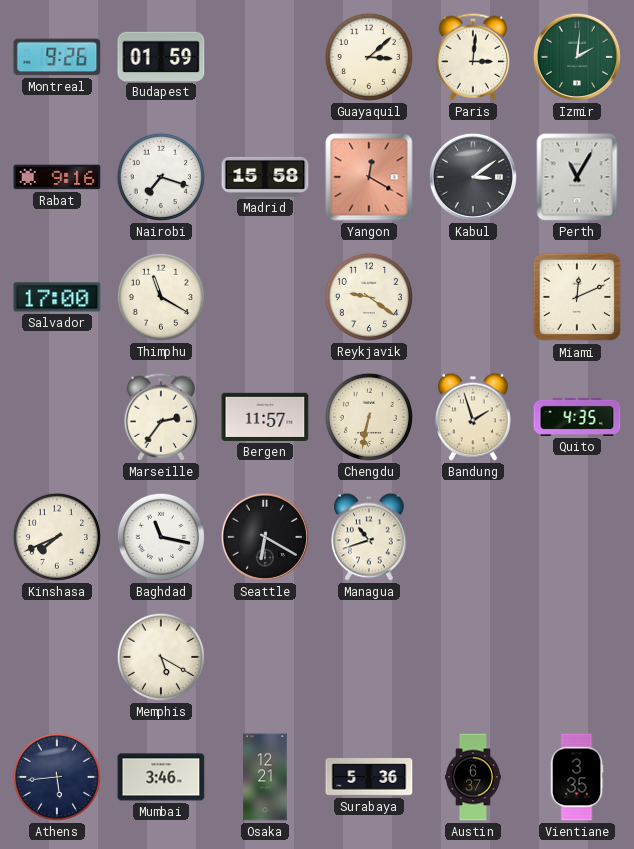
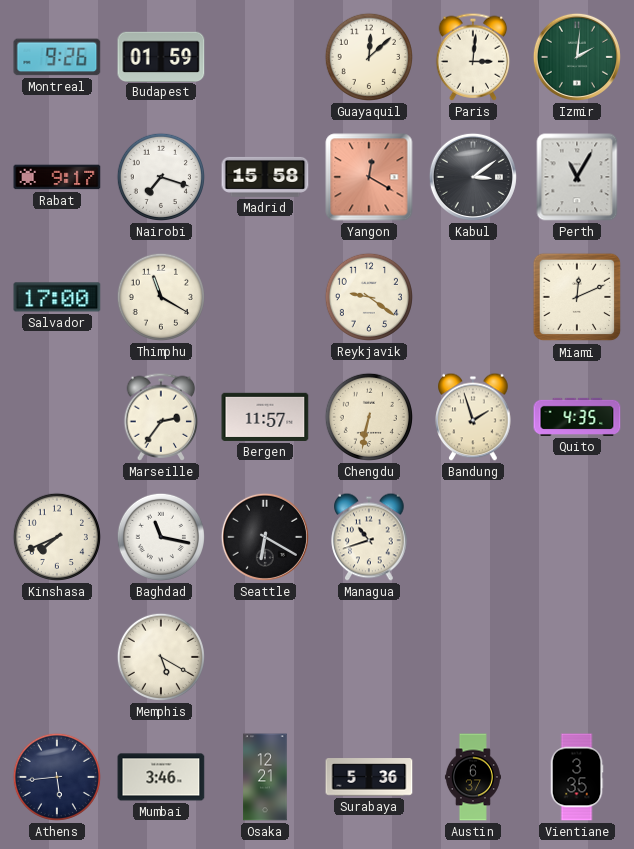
Guayaquil: 3:08 -> 12:08
Rabat: 9:16 -> 9:17
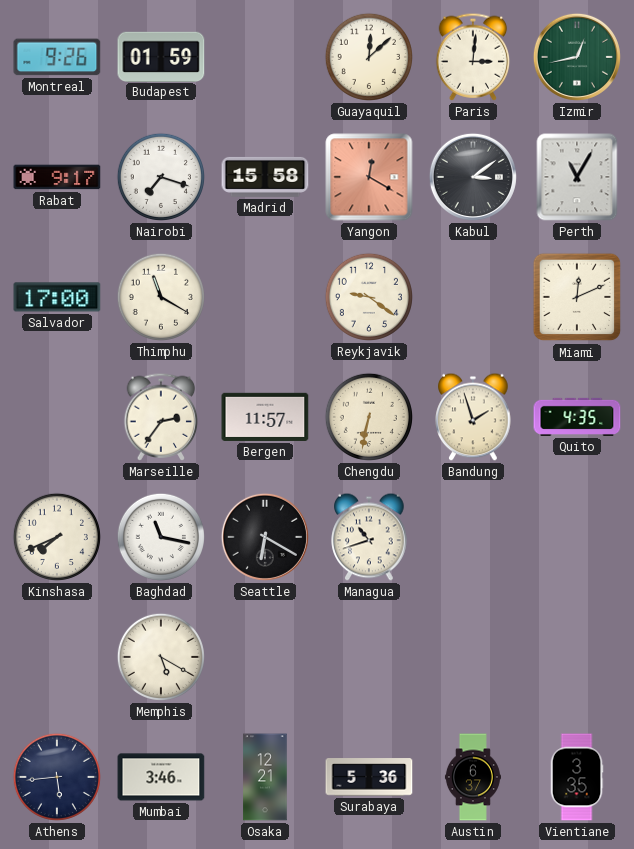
Izmir: 2:01 -> 12:43
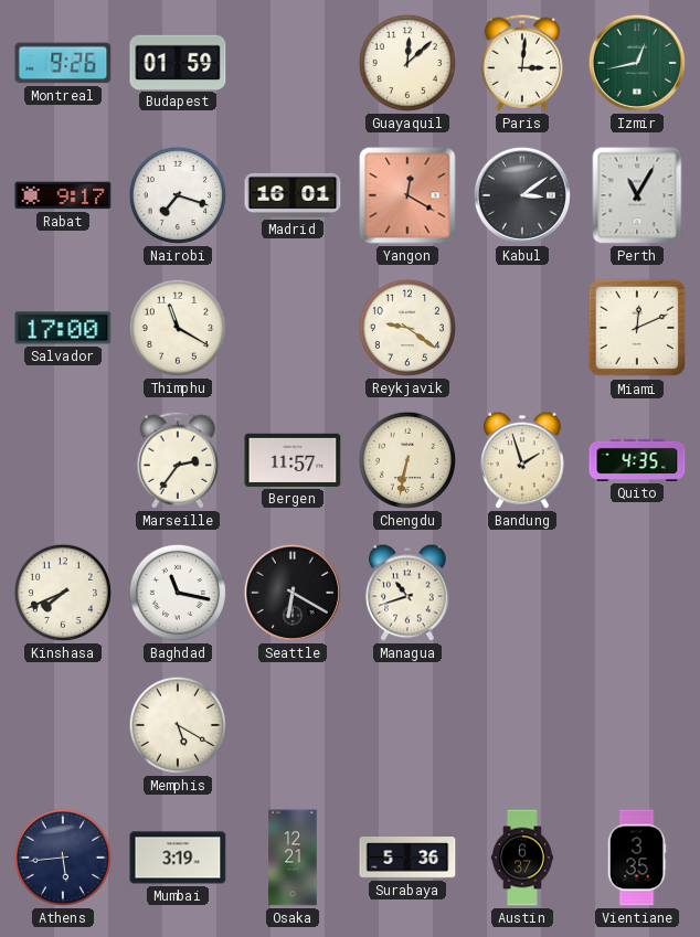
Madrid: 15:58 -> 16:01
Mumbai: 3:46 -> 3:19
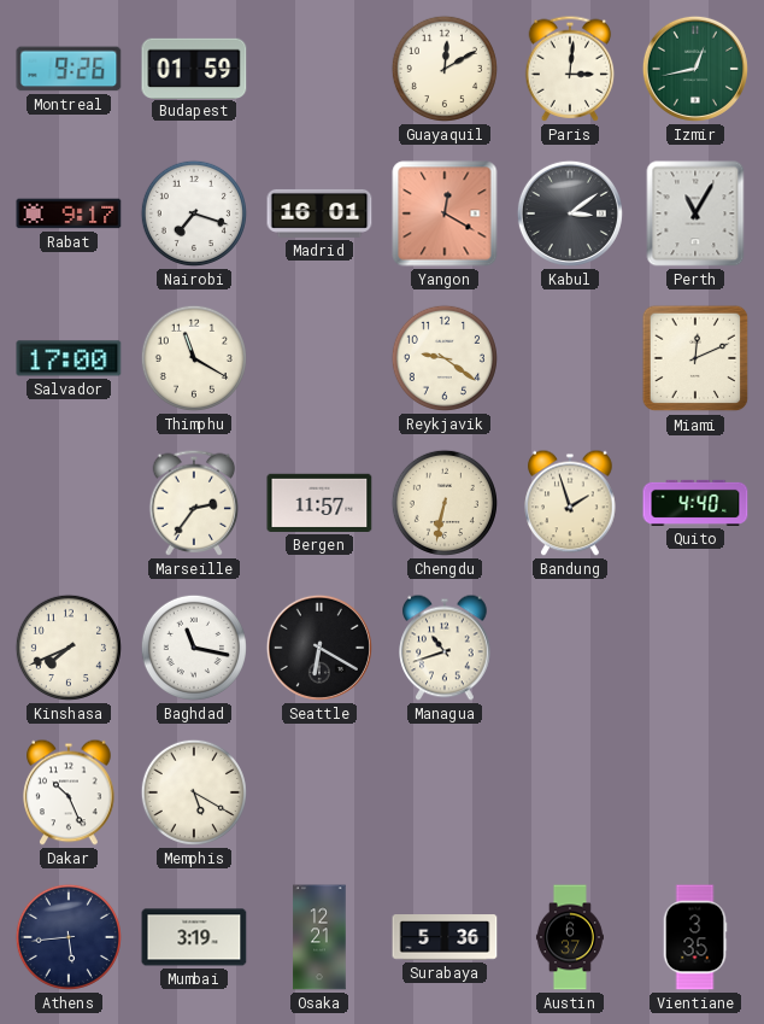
Guayaquil: 12:08 -> 12:10
Quito: 4:35 -> 4:40
Dakar: none -> 10:26
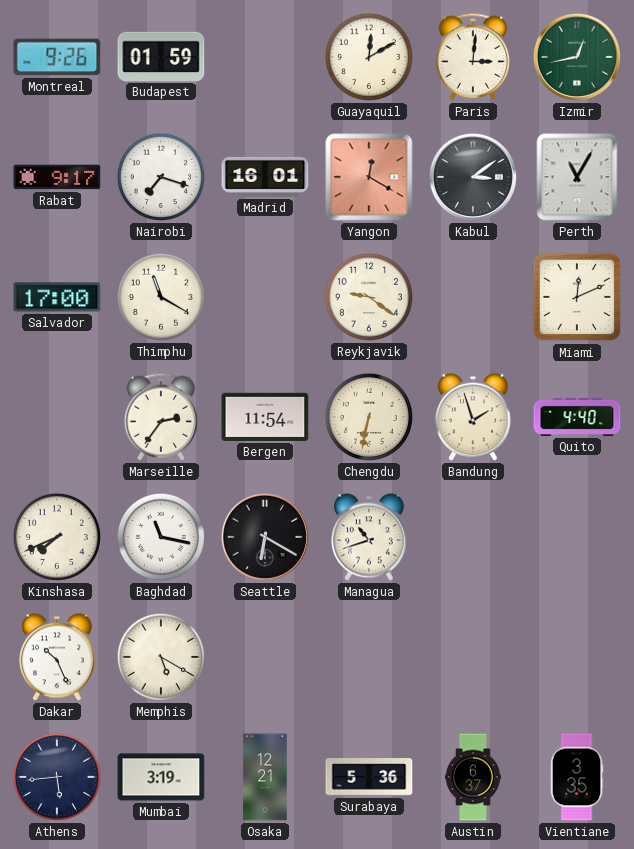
Bergen: 11:57 -> 11:54
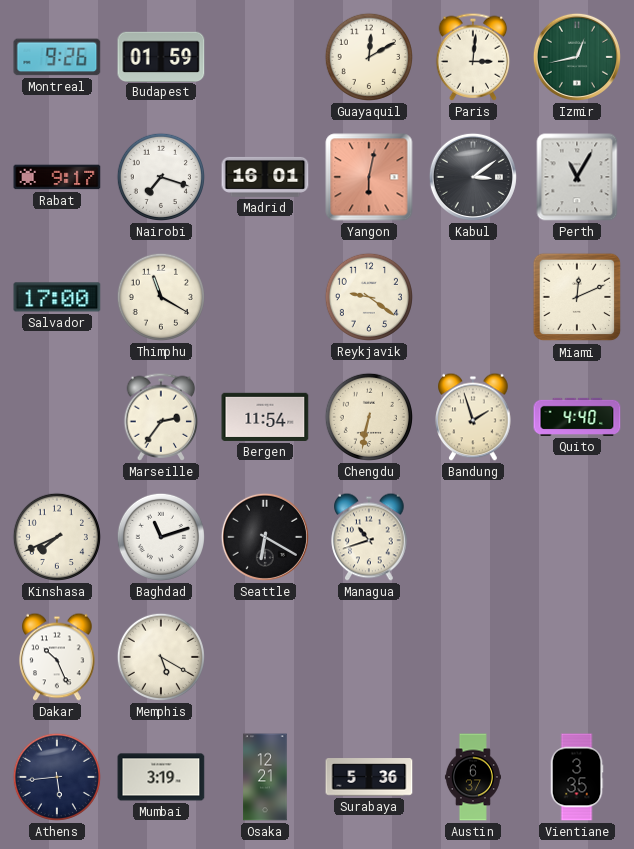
Yangon: 12:20 -> 6:02
Baghdad: 11:17 -> 11:12
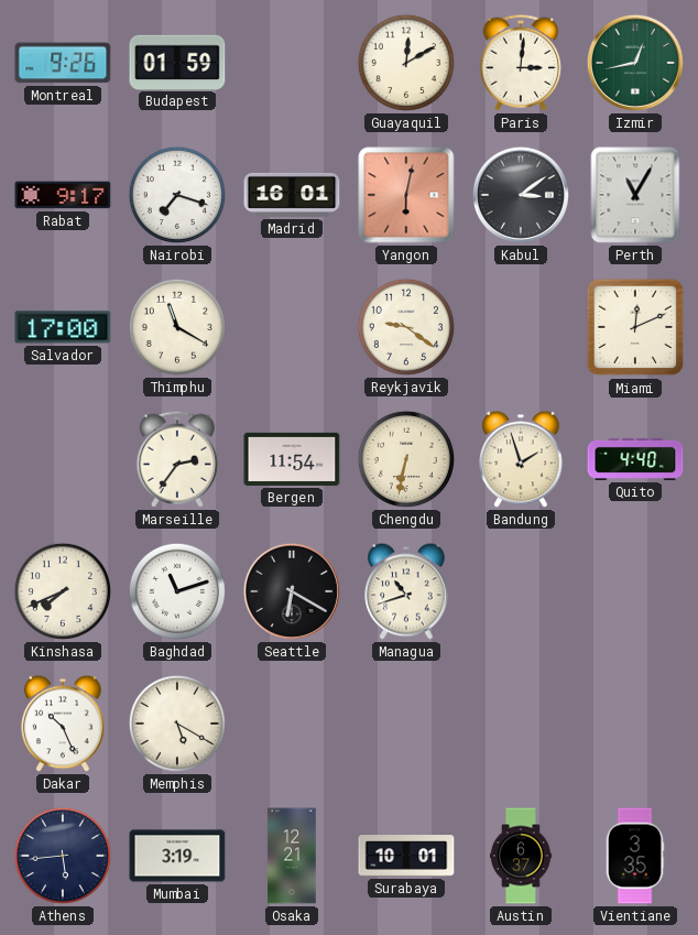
Surabaya: 5:36 -> 10:01
